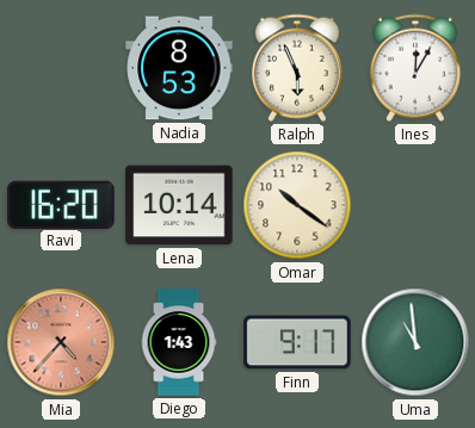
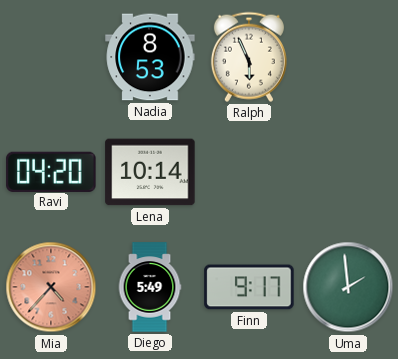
Ines: 12:05 -> none
Ravi: 16:20 -> 04:20
Omar: 10:21 -> none
Diego: 1:43 -> 5:49
Uma: 10:59 -> 1:59
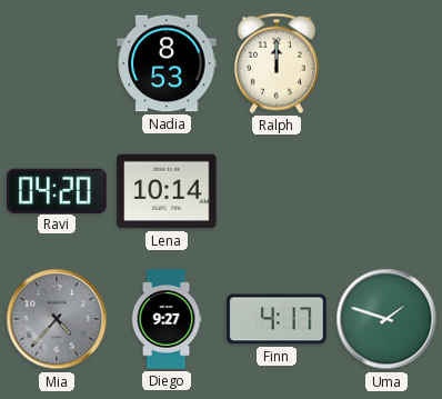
Ralph: 5:56 -> 12:00
Mia dial: salmon -> grey
Diego: 5:49 -> 9:27
Finn: 9:17 -> 4:17
Uma: 1:59 -> 1:48
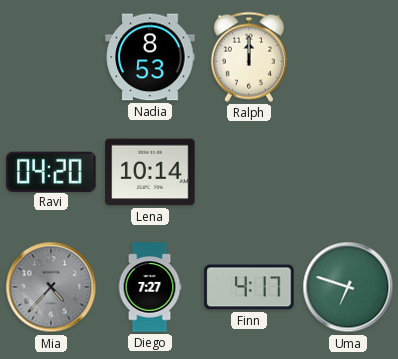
Diego: 9:27 -> 7:27
Uma: 1:48 -> 6:48
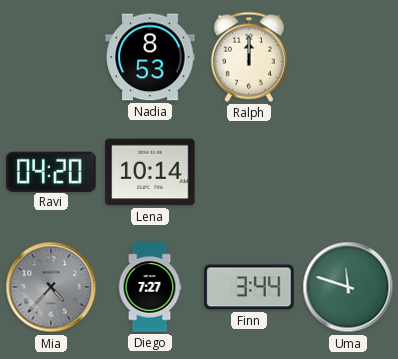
Finn: 4:17 -> 3:44
Uma: 6:48 -> 11:48
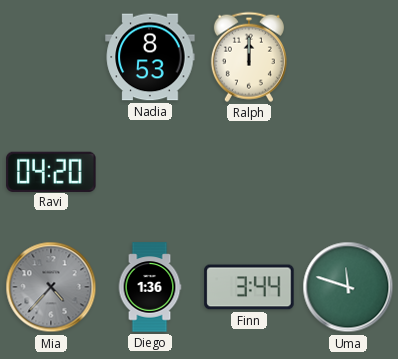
Lena: 10:14 -> none
Diego: 7:27 -> 1:36
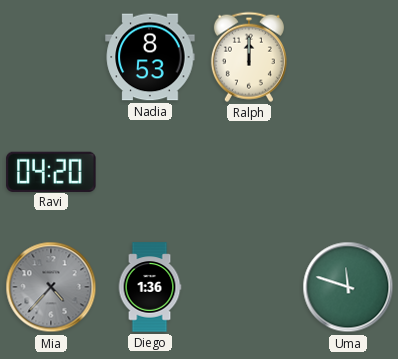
Finn: 3:44 -> none
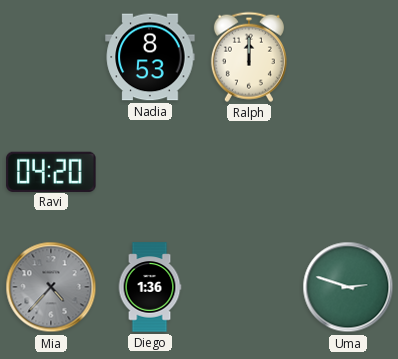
Uma: 11:48 -> 2:48
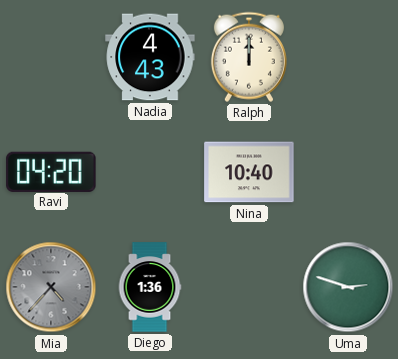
Nadia: 8:53 -> 4:43
Nina: none -> 10:40
